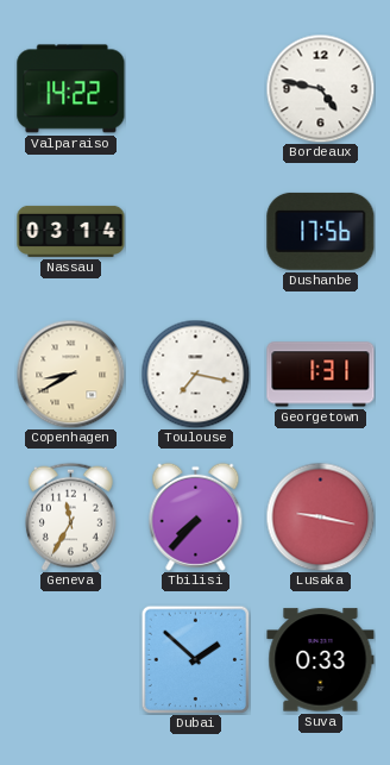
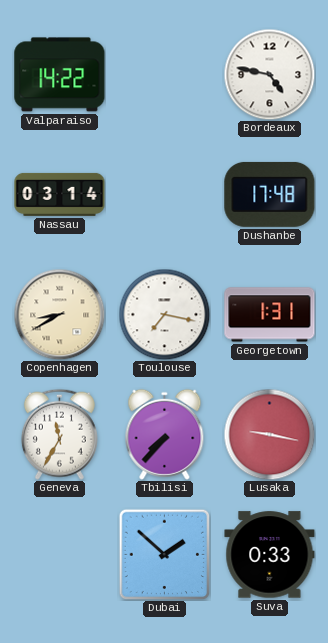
Dushanbe: 17:56 -> 17:48
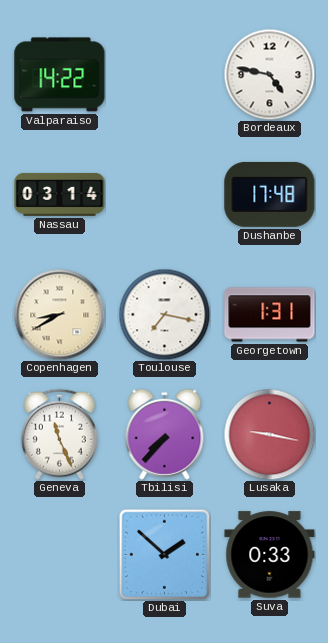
Geneva: 11:35 -> 11:26
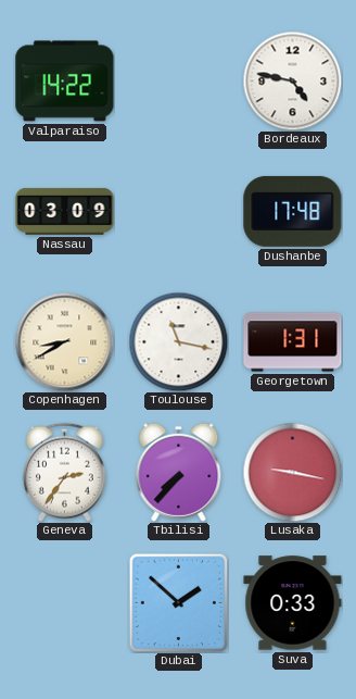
Nassau: 03:14 -> 03:09
Toulouse: 7:17 -> 11:17
Geneva: 11:26 -> 2:36
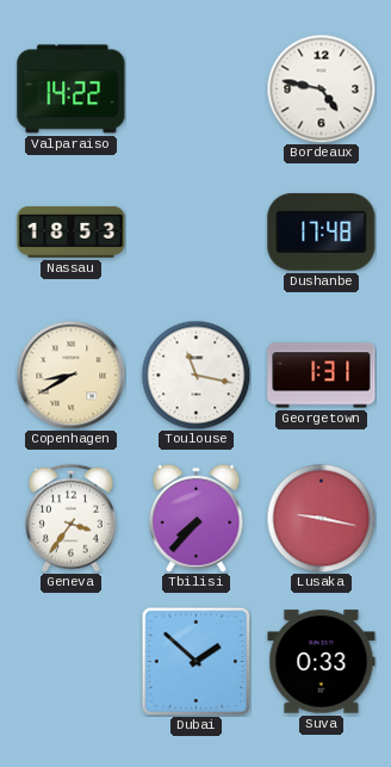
Nassau: 03:09 -> 18:53
Geneva: 2:36 -> 3:36
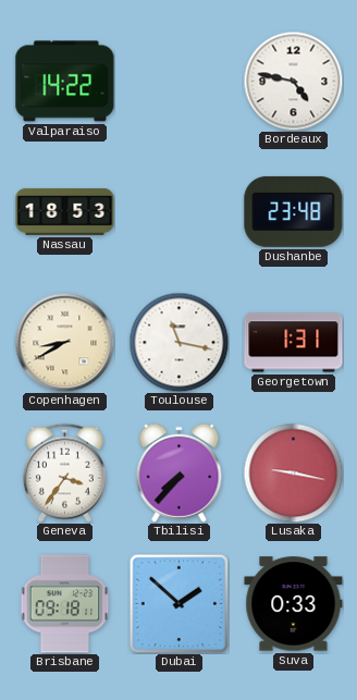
Dushanbe: 17:48 -> 23:48
Brisbane: none -> 09:18
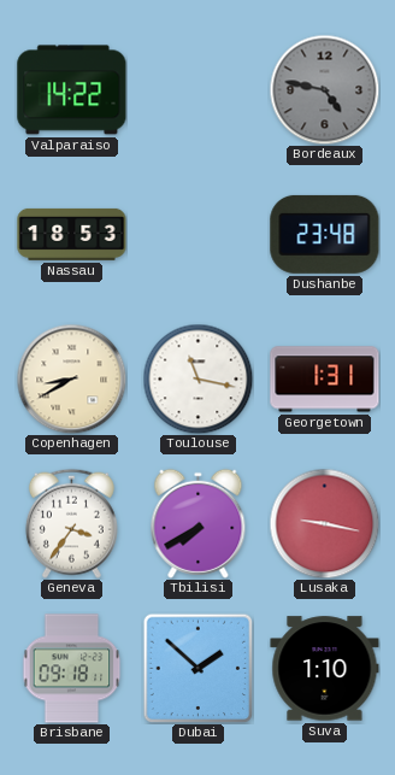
Bordeaux dial: white -> grey
Tbilisi: 7:37 -> 7:40
Suva: 0:33 -> 1:10
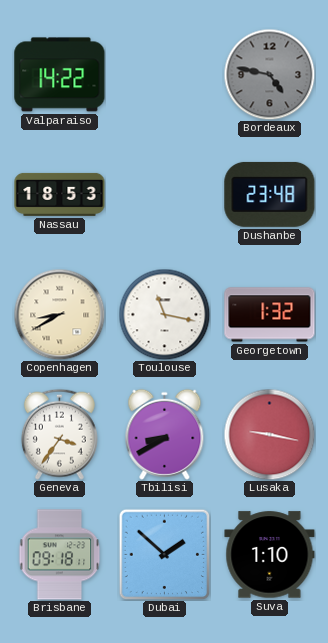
Georgetown: 1:31 -> 1:32
Tbilisi: 7:40 -> 8:40
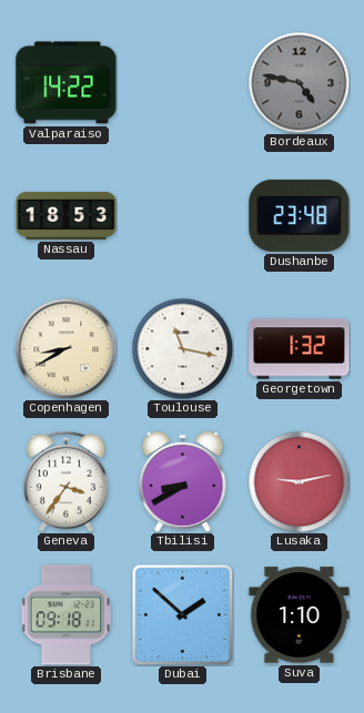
Lusaka: 9:17 -> 9:13
